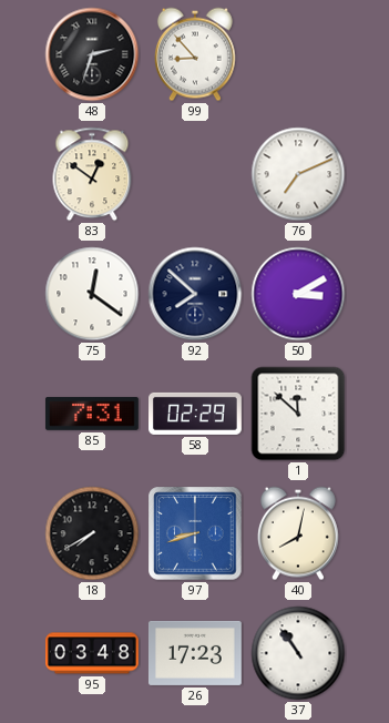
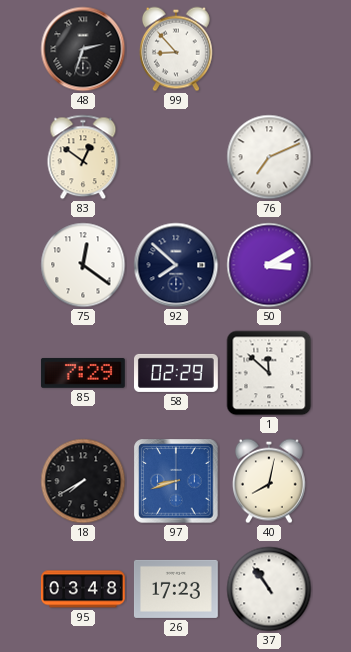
85: 7:31 -> 7:29
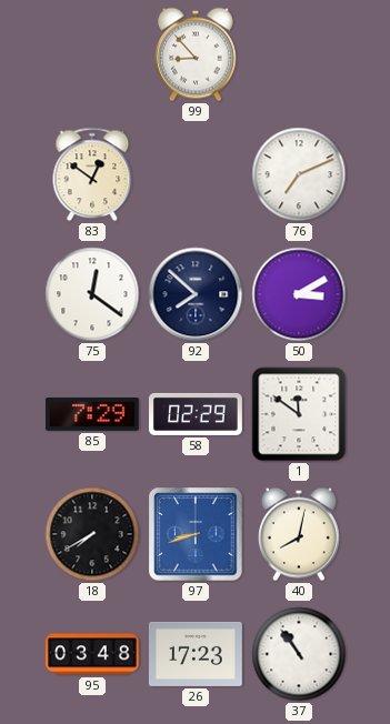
48: 2:33 -> none
1: 11:52 -> 11:51
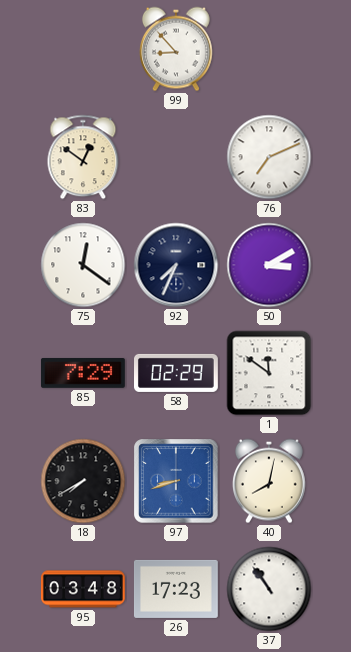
92: 7:52 -> 7:34
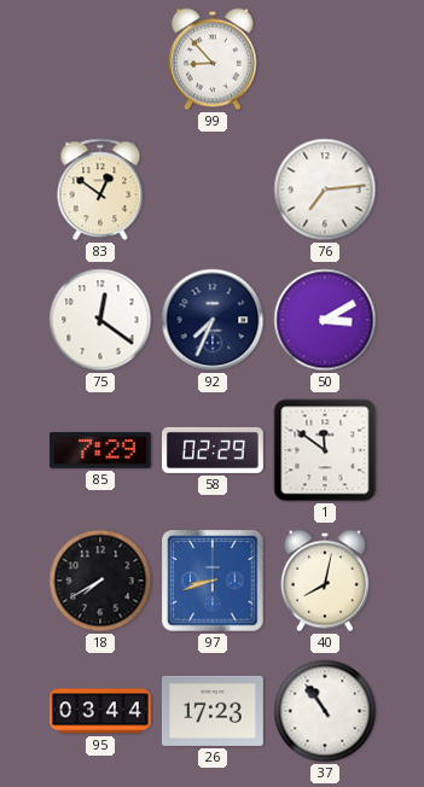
76: 7:11 -> 7:14
95: 03:48 -> 03:44
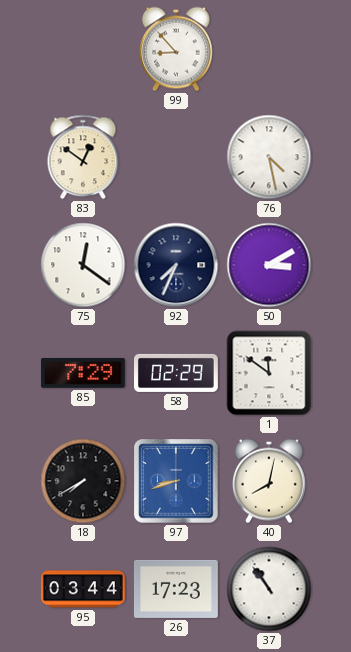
76: 7:14 -> 4:28
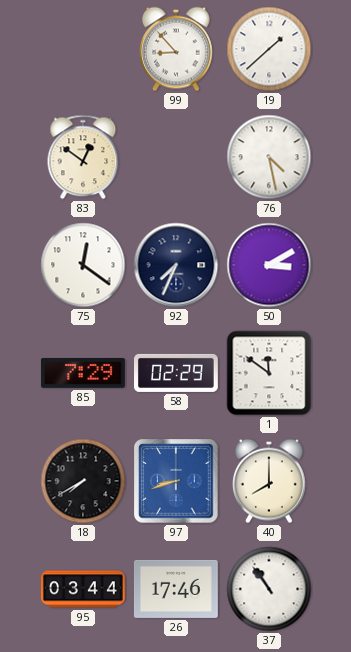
19: none -> 1:38
40: 8:02 -> 8:00
26: 17:23 -> 17:46
